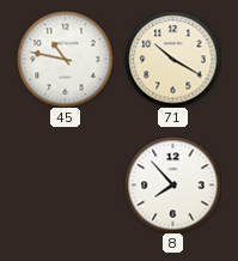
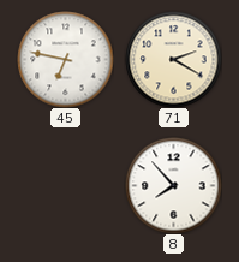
45: 10:47 -> 6:47
71: 10:20 -> 2:20
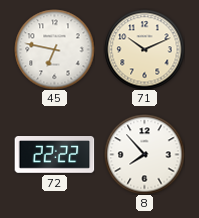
71: 2:20 -> 10:11
72: none -> 22:22
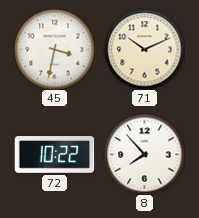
45: 6:47 -> 3:32
72: 22:22 -> 10:22
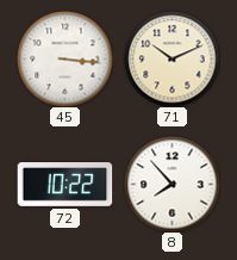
45: 3:32 -> 3:16
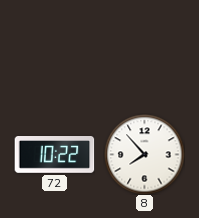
45: 3:16 -> none
71: 10:11 -> none
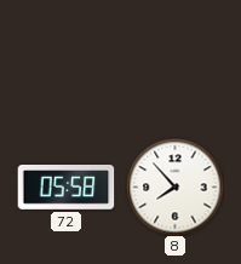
72: 10:22 -> 05:58
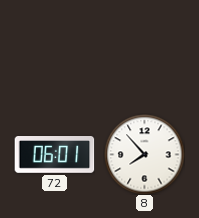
72: 05:58 -> 06:01
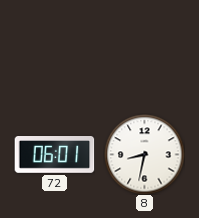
8: 7:53 -> 8:32
